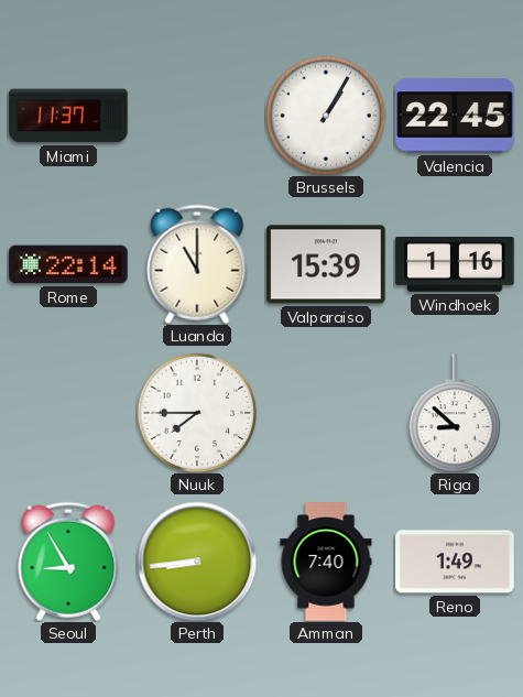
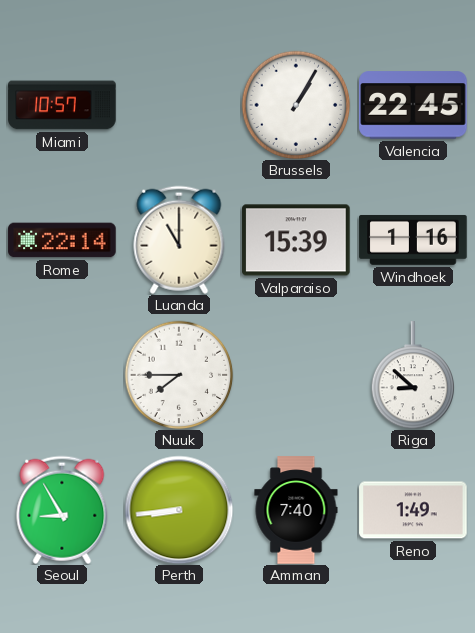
Miami: 11:37 -> 10:57
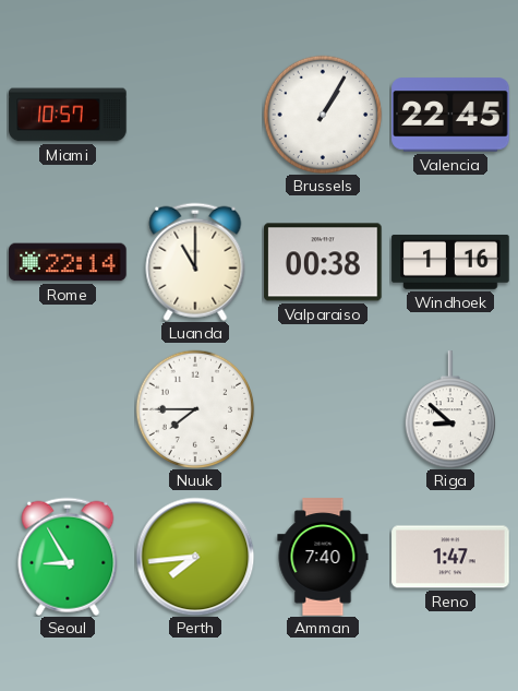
Valparaiso: 15:39 -> 00:38
Perth: 8:44 -> 7:44
Reno: 1:49 -> 1:47
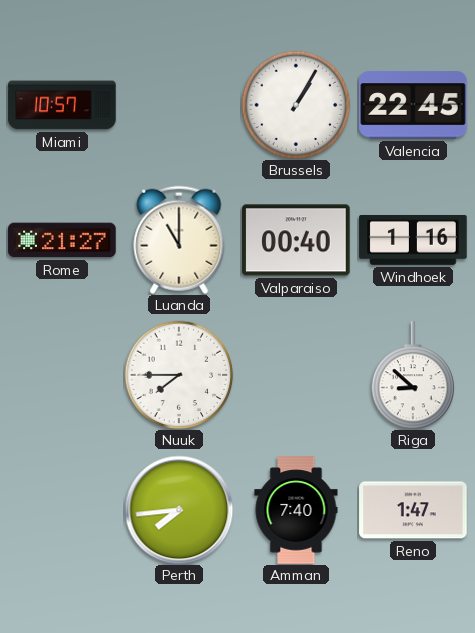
Rome: 22:14 -> 21:27
Valparaiso: 00:38 -> 00:40
Seoul: 8:55 -> none
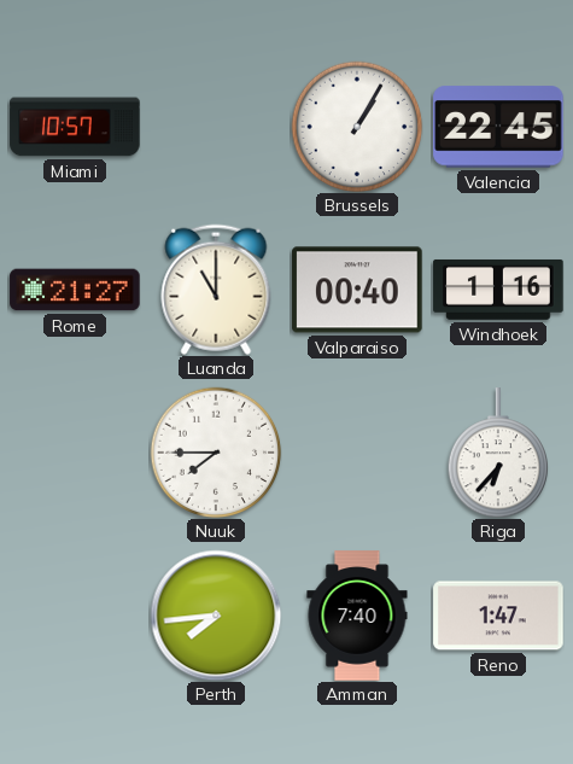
Riga: 8:52 -> 6:37
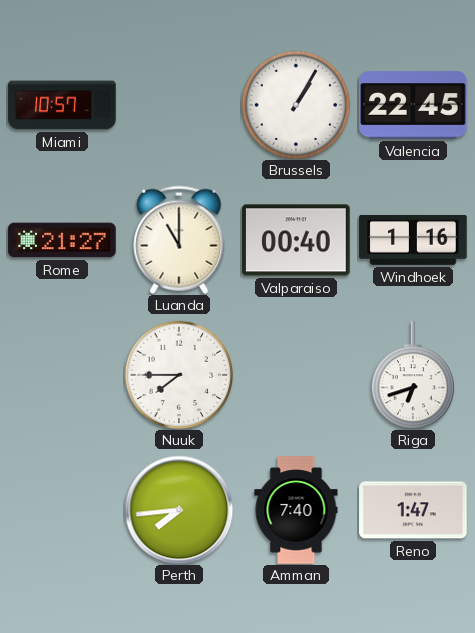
Riga: 6:37 -> 6:42
